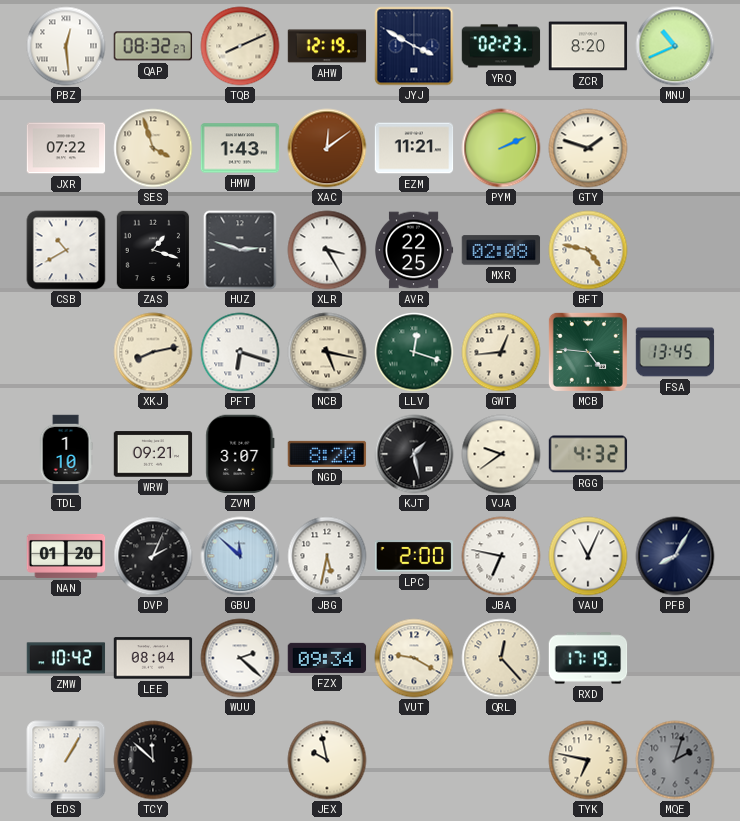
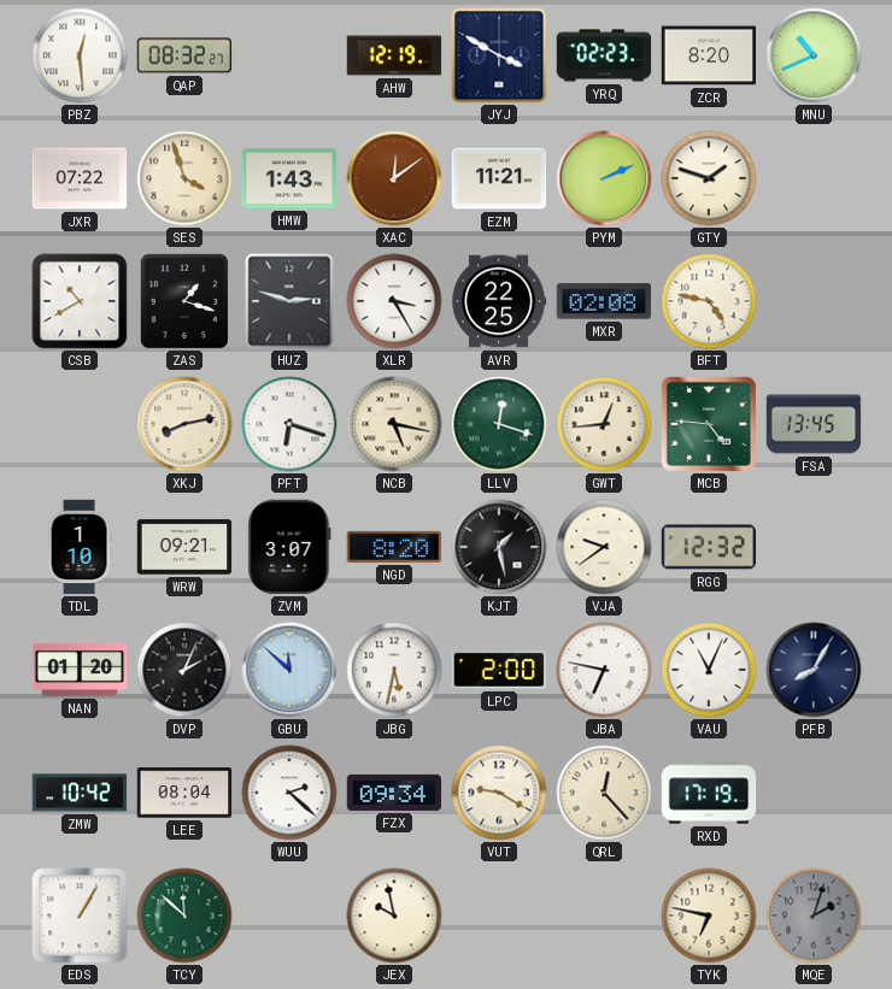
TQB: 8:11 -> none
RGG: 4:32 -> 12:32
TCY dial: black -> green
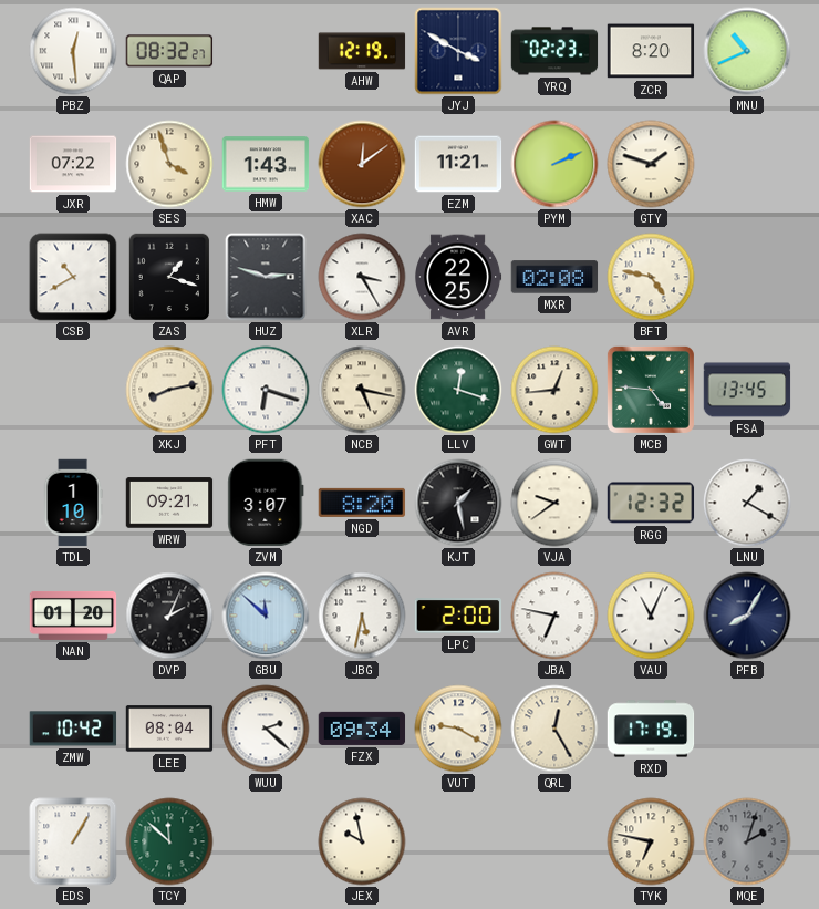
LNU: none -> 1:20
QRL: 12:23 -> 12:25
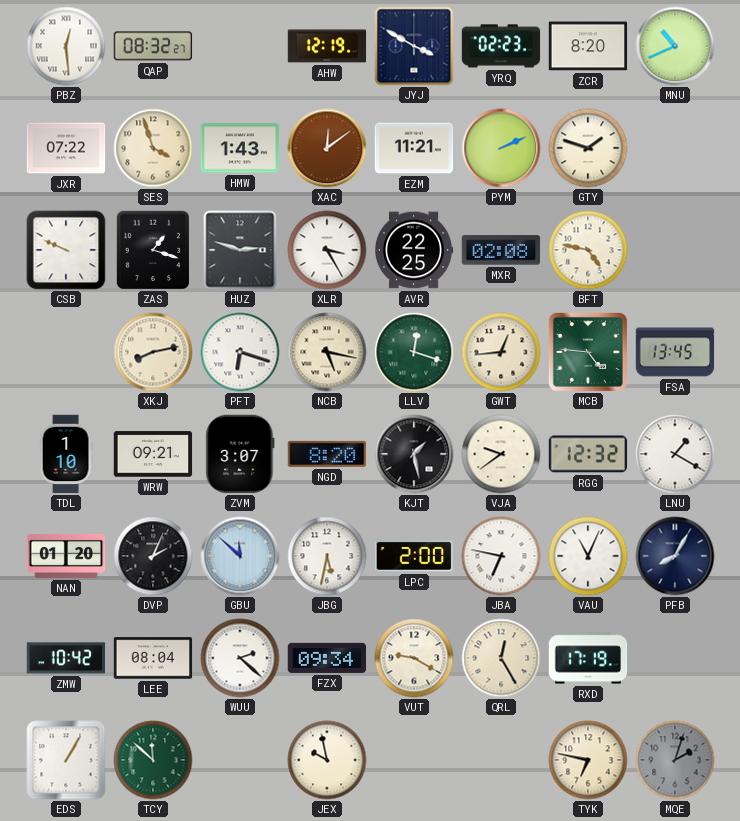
CSB: 10:40 -> 9:49
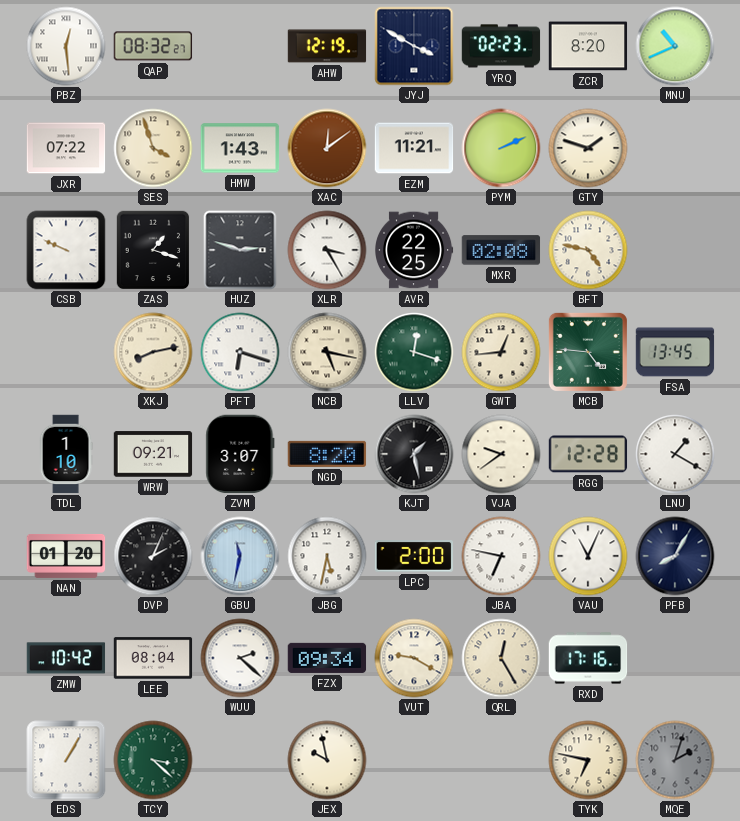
RGG: 12:32 -> 12:28
GBU: 11:52 -> 11:32
RXD: 17:19 -> 17:16
TCY: 11:52 -> 3:22
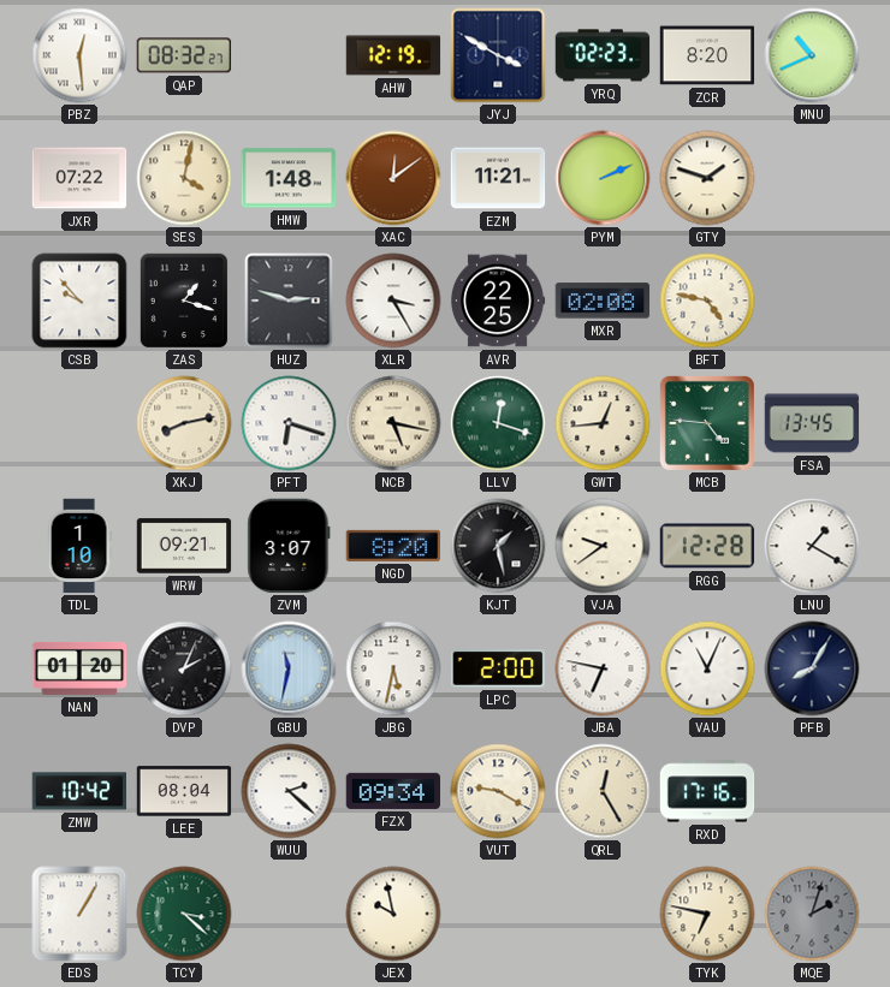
SES: 3:57 -> 4:02
HMW: 1:43 -> 1:48
CSB: 9:49 -> 9:53
